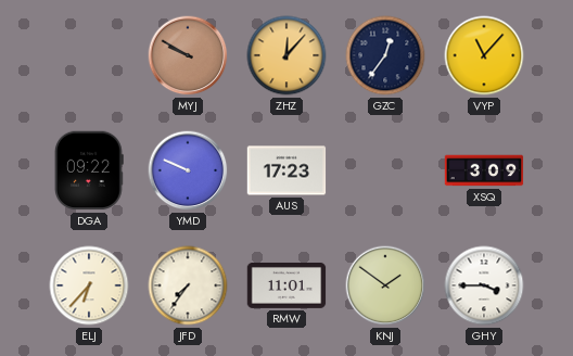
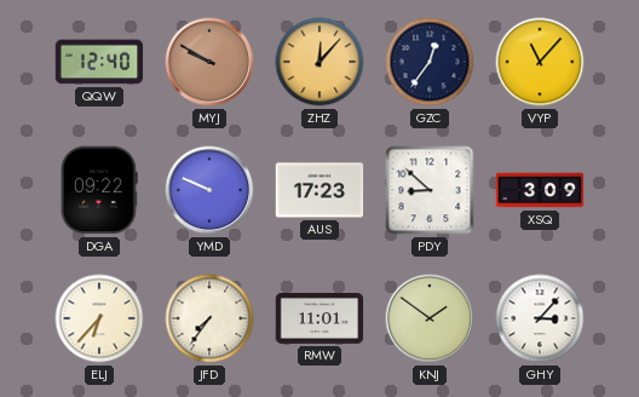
QQW: none -> 12:40
PDY: none -> 8:52
GHY: 3:45 -> 3:07
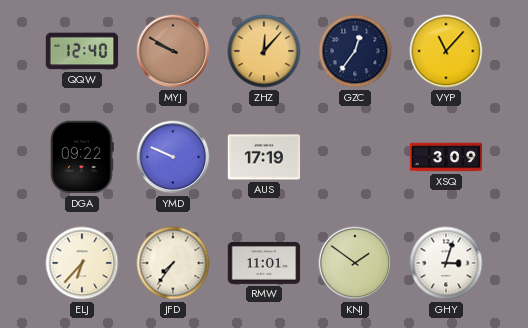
AUS: 17:23 -> 17:19
PDY: 8:52 -> none
GHY: 3:07 -> 3:03
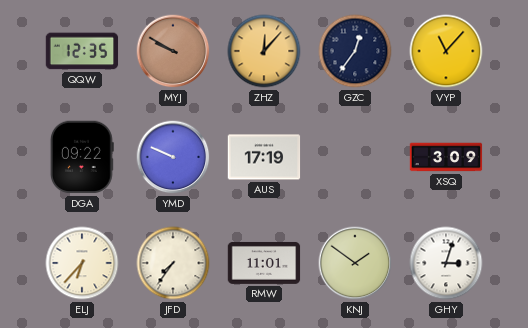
QQW: 12:40 -> 12:35
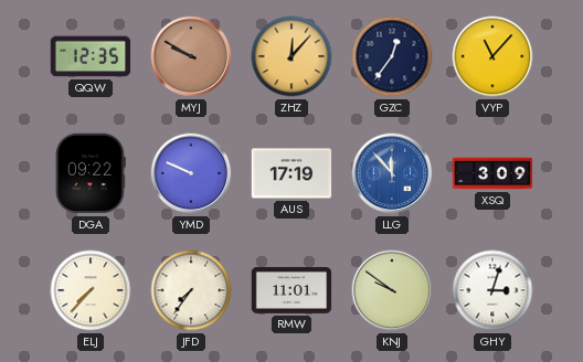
LLG: none -> 11:53
ELJ: 6:37 -> 7:37
KNJ: 1:51 -> 9:51
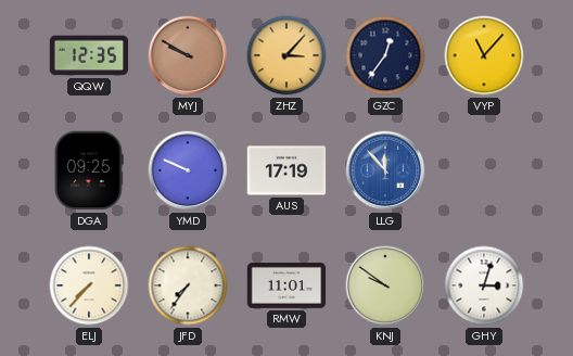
ZHZ: 12:07 -> 3:07
DGA: 09:22 -> 09:25
XSQ: 3:09 -> none
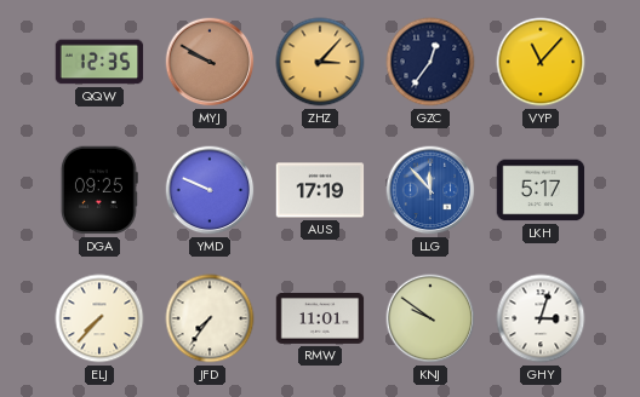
LKH: none -> 5:17
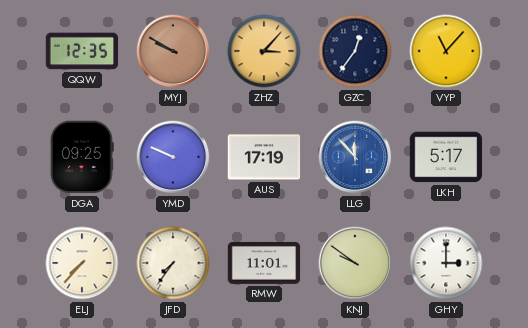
GHY: 3:03 -> 3:00
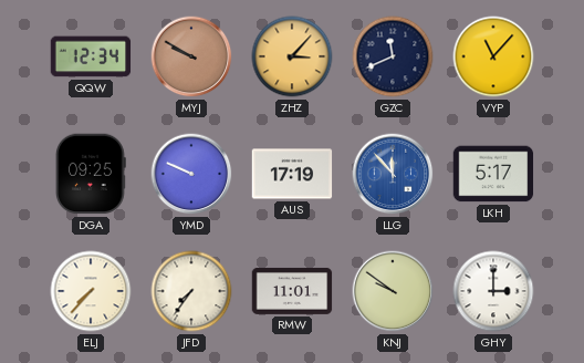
QQW: 12:35 -> 12:34
GZC: 12:36 -> 11:41
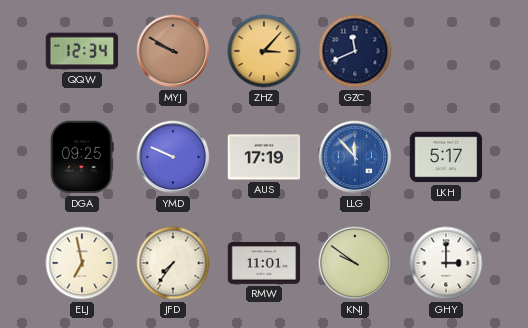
VYP: 11:07 -> none
ELJ: 7:37 -> 6:58
